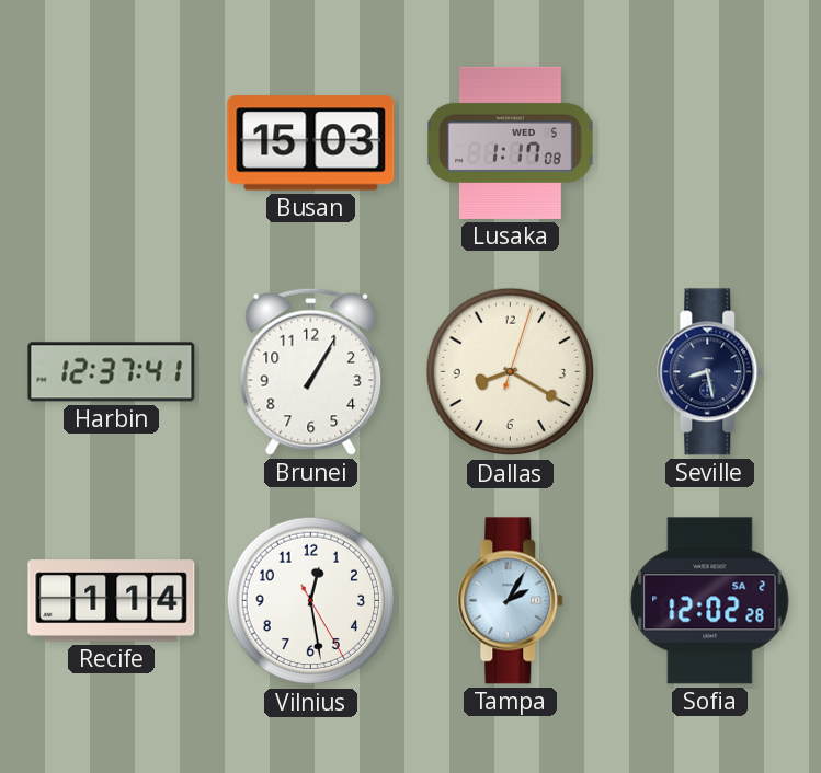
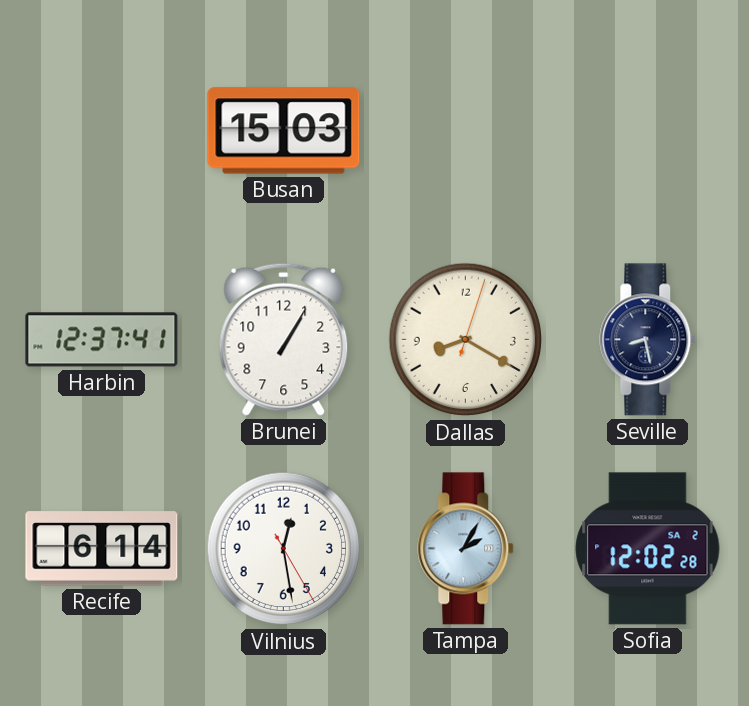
Lusaka: 1:17 -> none
Recife: 1:14 -> 6:14
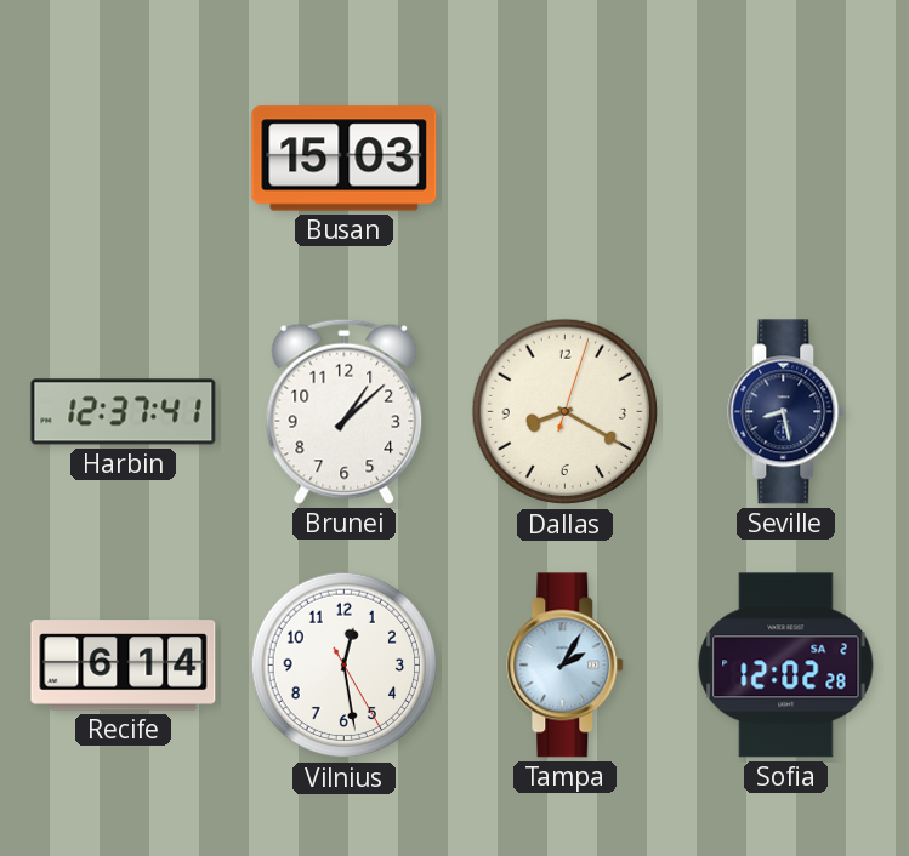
Brunei: 1:05 -> 1:08
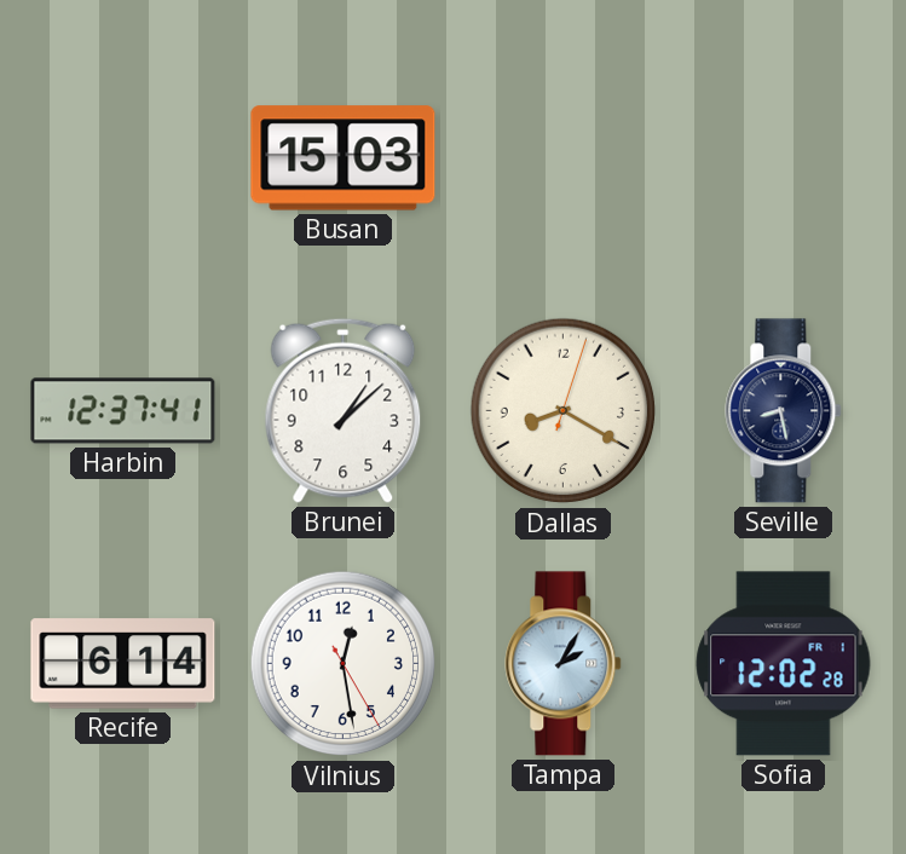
Sofia date: SA 2 -> FR 1
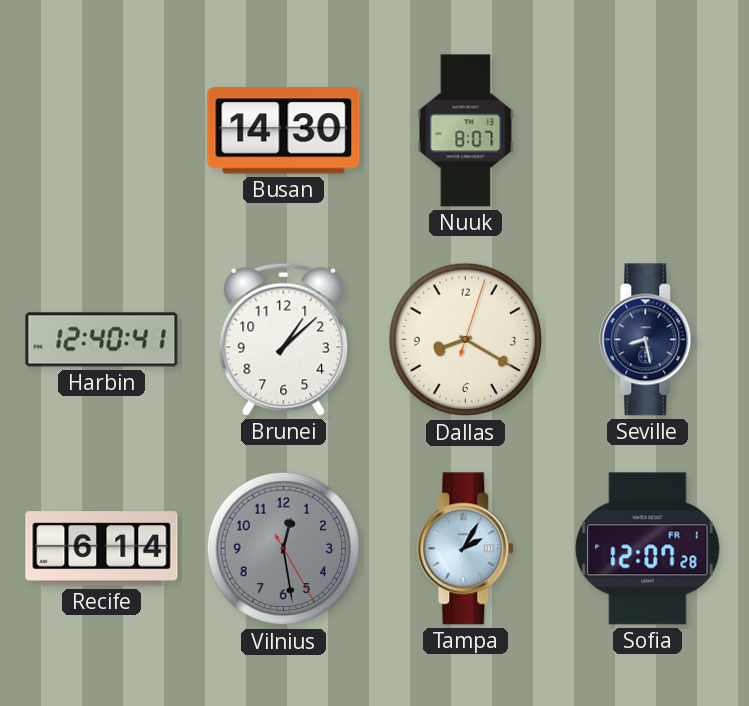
Busan: 15:03 -> 14:30
Nuuk: none -> 8:07
Harbin: 12:37 -> 12:40
Vilnius dial: white -> grey
Sofia: 12:02 -> 12:07
